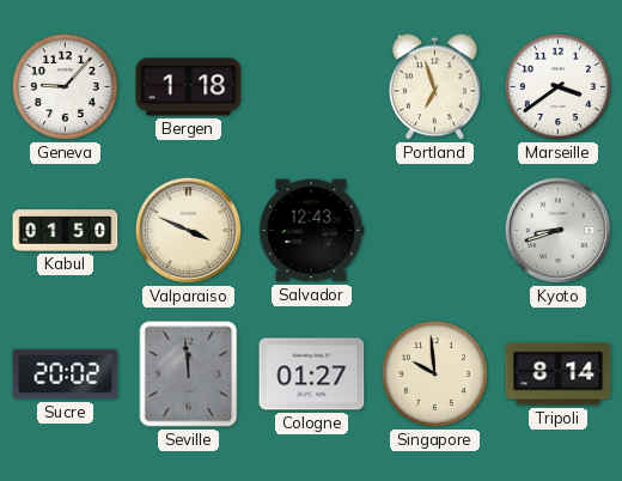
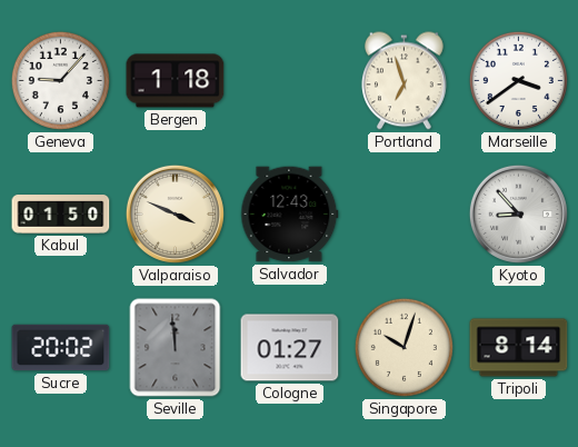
Kyoto: 8:42 -> 8:53
Singapore: 9:59 -> 10:03
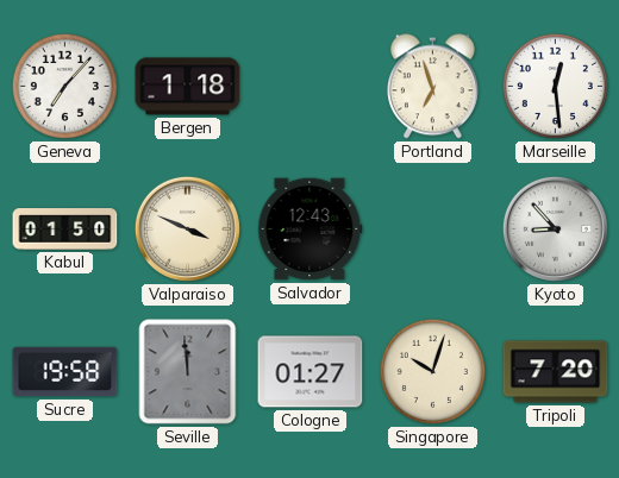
Geneva: 9:07 -> 7:07
Marseille: 3:39 -> 12:29
Sucre: 20:02 -> 19:58
Tripoli: 8:14 -> 7:20
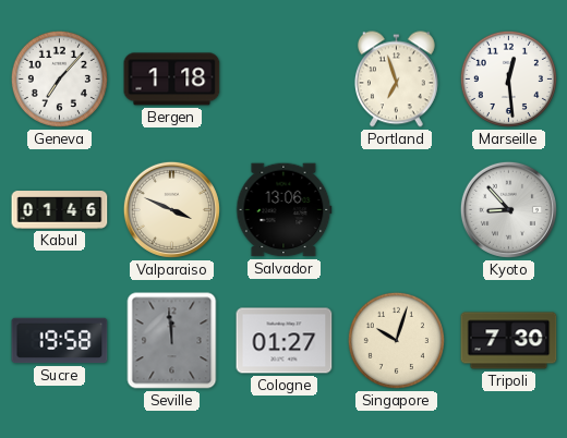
Kabul: 01:50 -> 01:46
Salvador: 12:43 -> 13:06
Tripoli: 7:20 -> 7:30
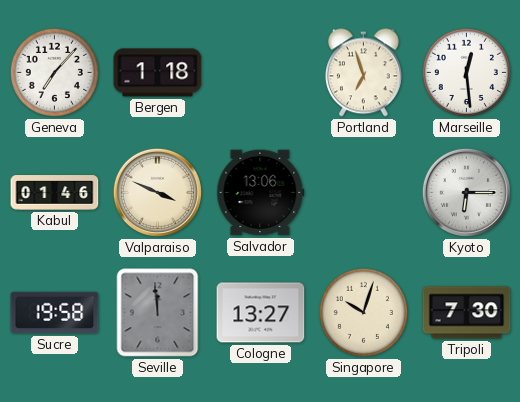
Kyoto: 8:53 -> 6:15
Cologne: 01:27 -> 13:27
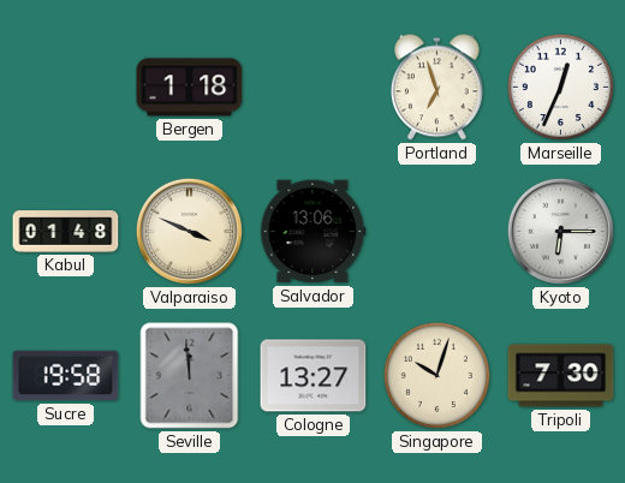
Geneva: 7:07 -> none
Marseille: 12:29 -> 12:34
Kabul: 01:46 -> 01:48
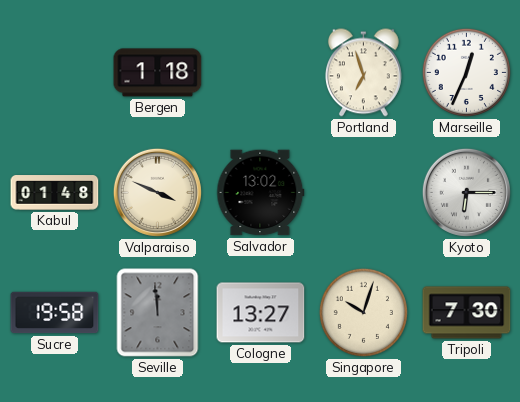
Salvador: 13:06 -> 13:02
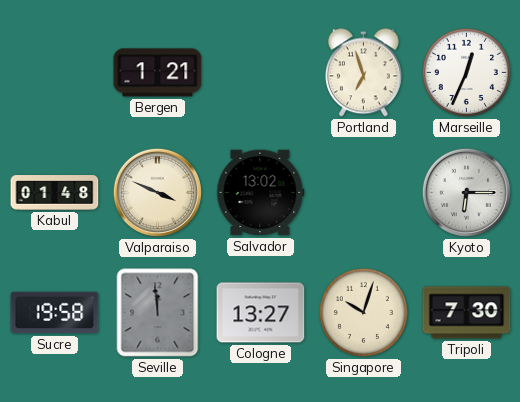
Bergen: 1:18 -> 1:21
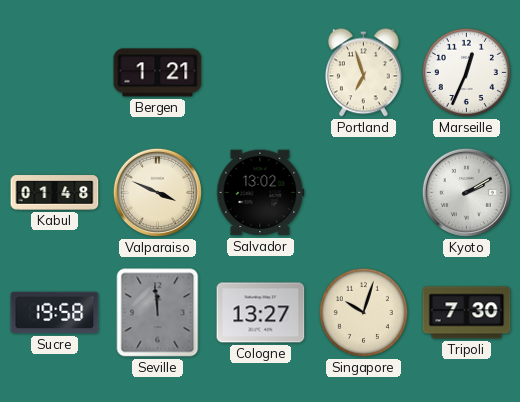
Kyoto: 6:15 -> 2:10
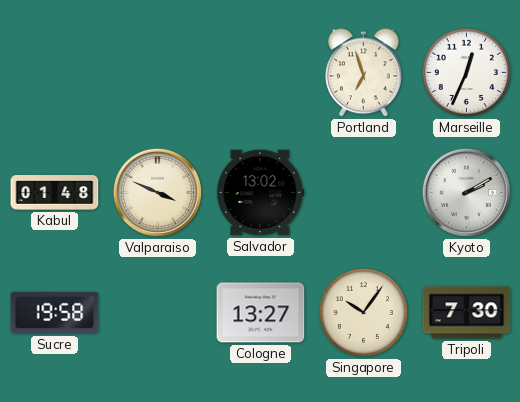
Bergen: 1:21 -> none
Seville: 11:59 -> none
Singapore: 10:03 -> 10:06
